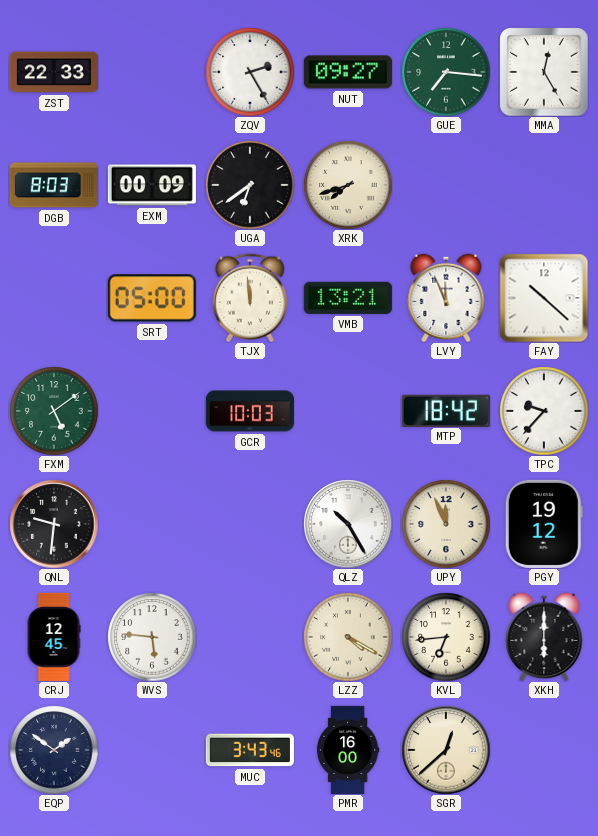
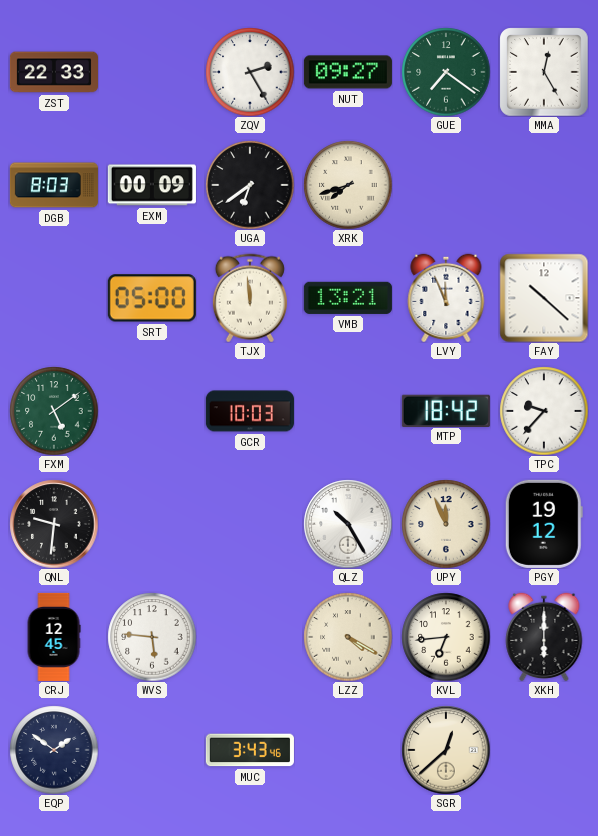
GUE: 7:16 -> 7:21
PMR: 16:00 -> none
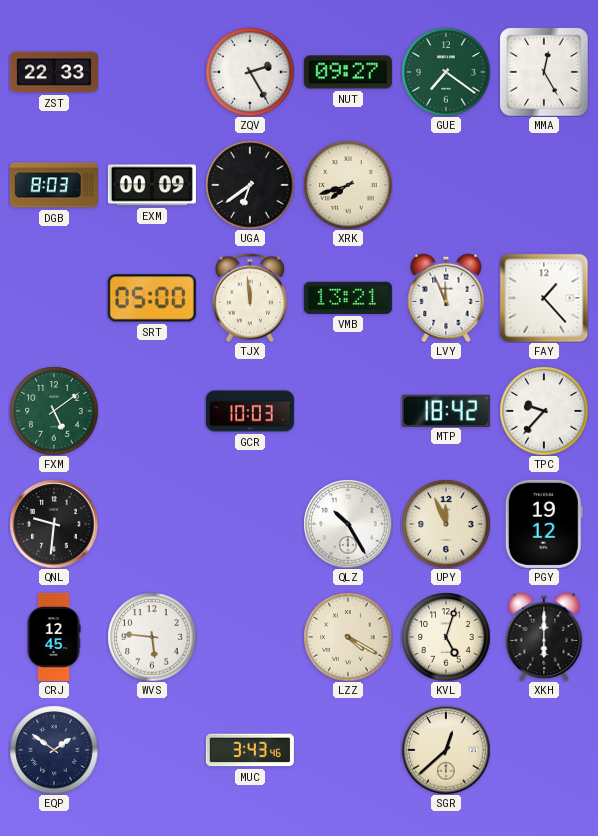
FAY: 10:22 -> 1:23
KVL: 6:44 -> 5:03
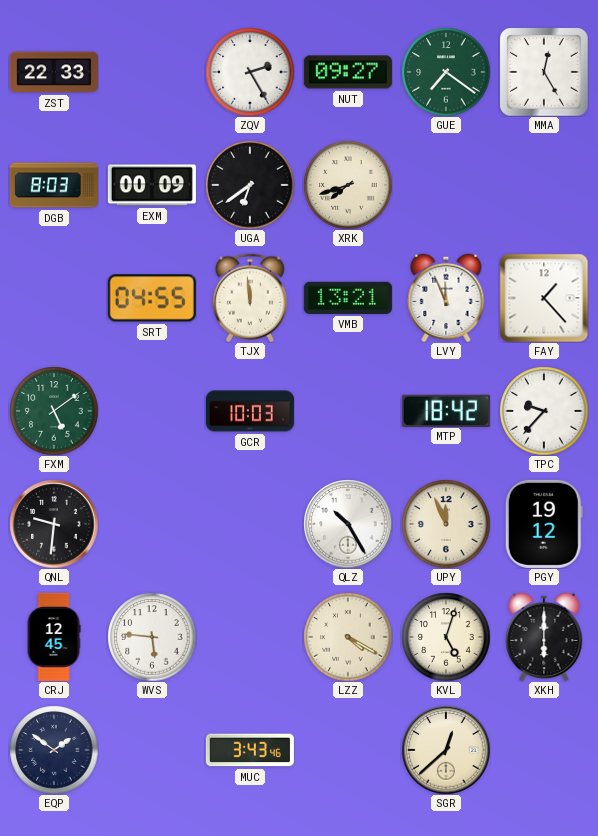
SRT: 05:00 -> 04:55
